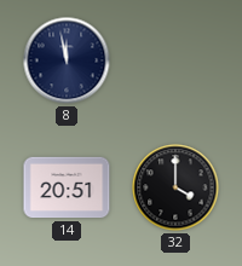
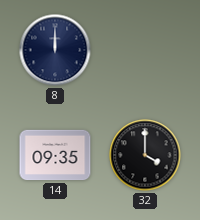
8: 11:58 -> 12:00
14: 20:51 -> 09:35
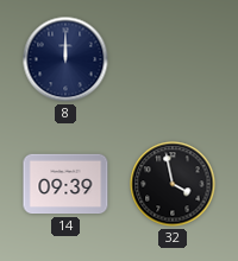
14: 09:35 -> 09:39
32: 4:00 -> 3:58
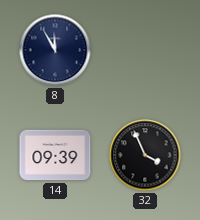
8: 12:00 -> 11:55
32: 3:58 -> 3:56
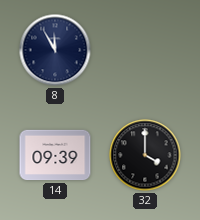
32: 3:56 -> 4:00
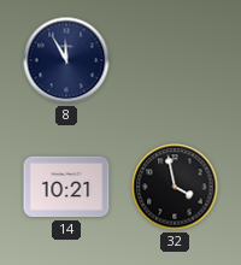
14: 09:39 -> 10:21
32: 4:00 -> 3:58
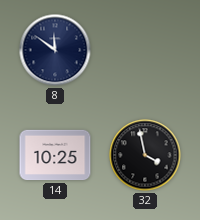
8: 11:55 -> 11:51
14: 10:21 -> 10:25
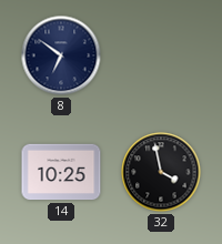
8: 11:51 -> 6:51
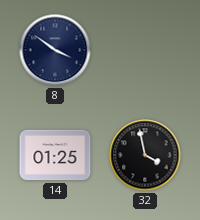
8: 6:51 -> 3:51
14: 10:25 -> 01:25
